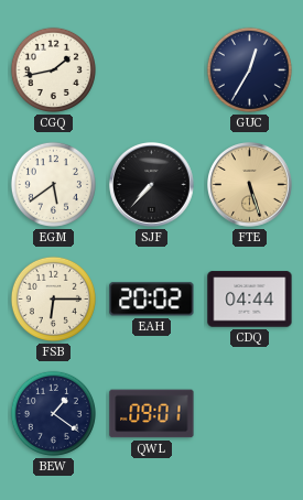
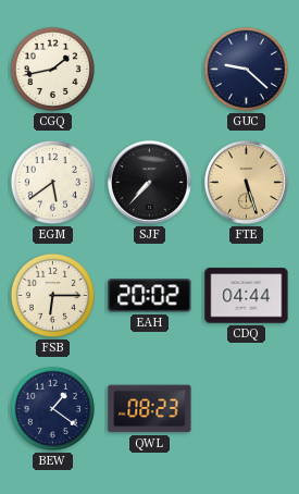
GUC: 12:35 -> 9:22
QWL: 09:01 -> 08:23
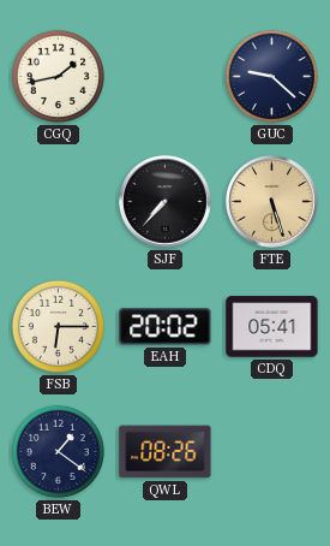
EGM: 5:39 -> none
CDQ: 04:44 -> 05:41
QWL: 08:23 -> 08:26
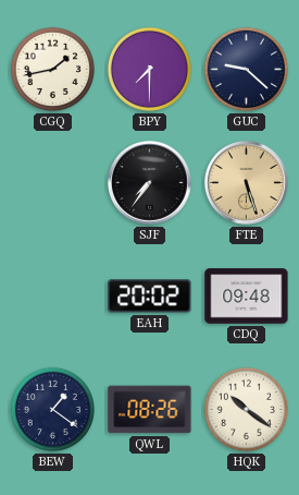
BPY: none -> 7:30
SJF: 7:37 -> 7:36
FSB: 6:15 -> none
CDQ: 05:41 -> 09:48
HQK: none -> 10:21
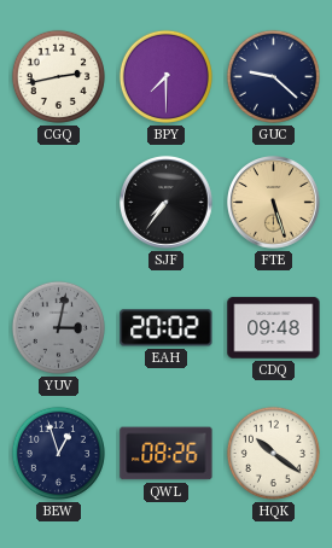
CGQ: 1:43 -> 2:43
YUV: none -> 3:02
BEW: 1:21 -> 12:57
